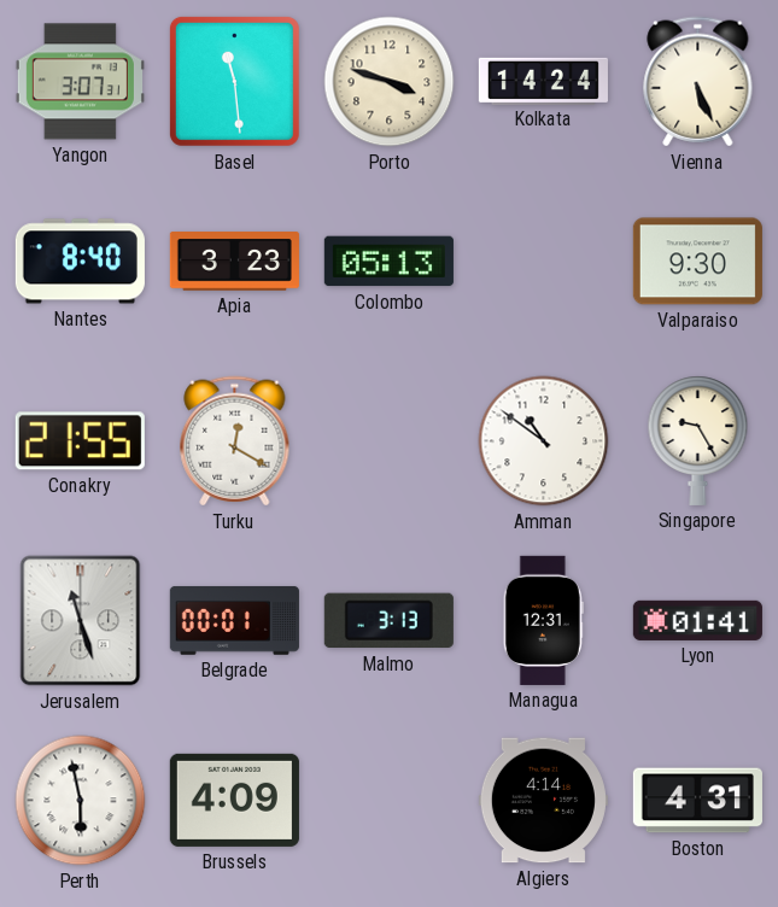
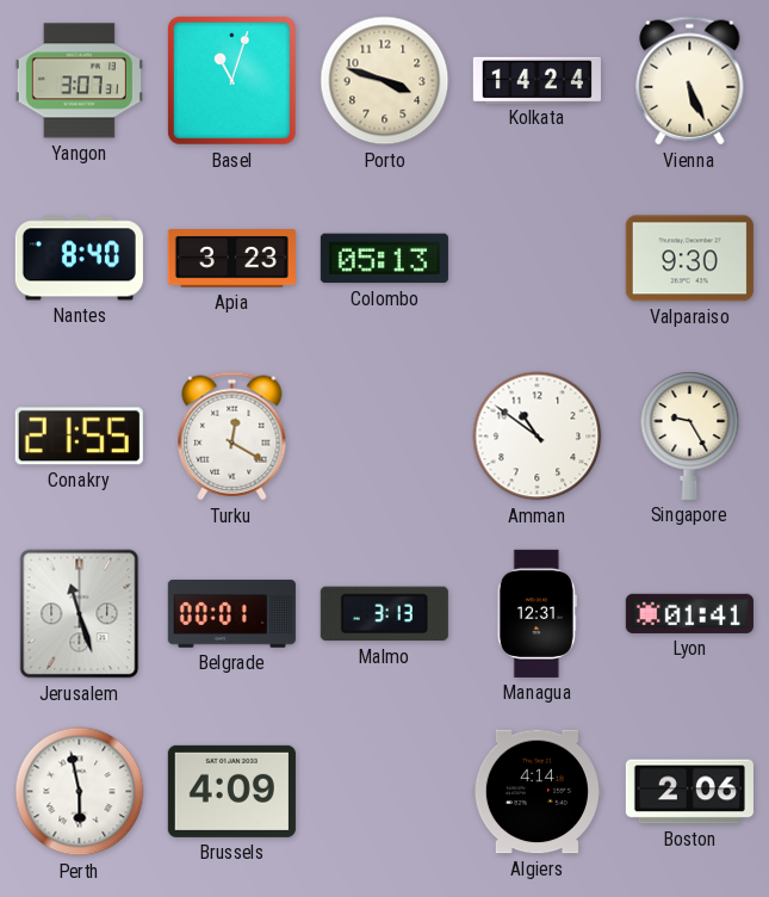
Basel: 11:29 -> 11:03
Boston: 4:31 -> 2:06
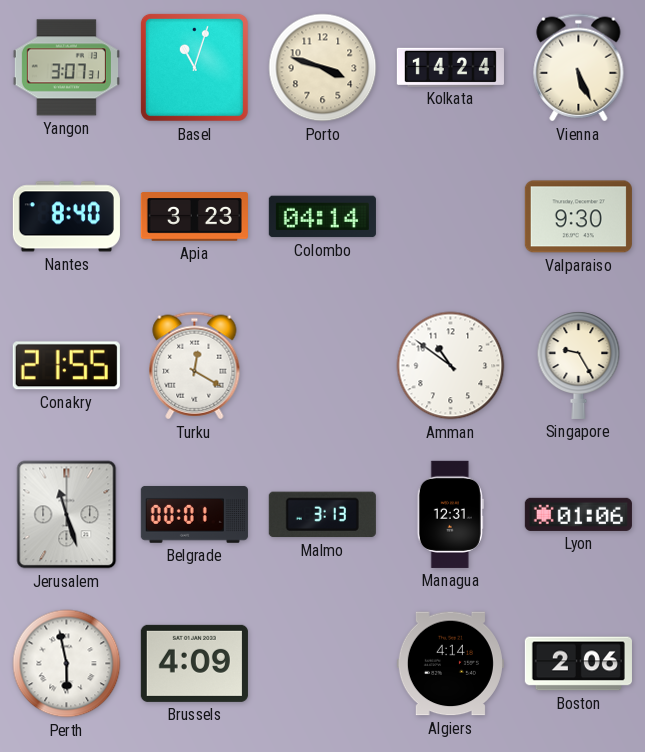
Colombo: 05:13 -> 04:14
Lyon: 01:41 -> 01:06
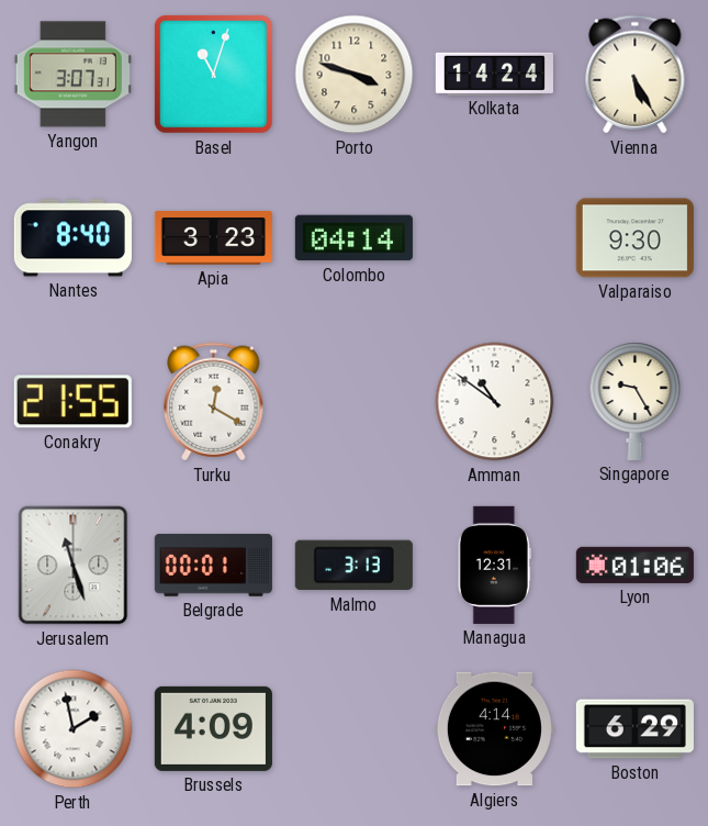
Vienna: 5:26 -> 5:25
Perth: 5:58 -> 1:58
Boston: 2:06 -> 6:29
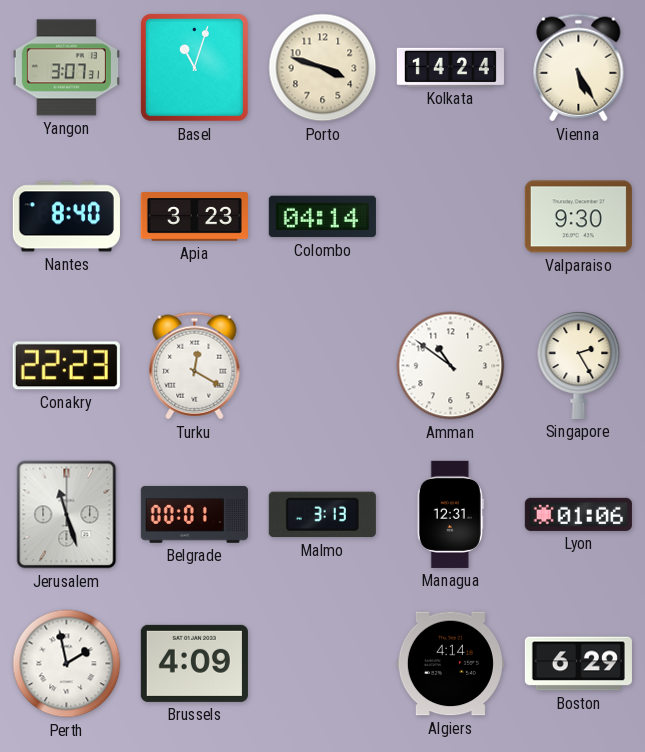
Conakry: 21:55 -> 22:23
Singapore: 9:25 -> 2:25
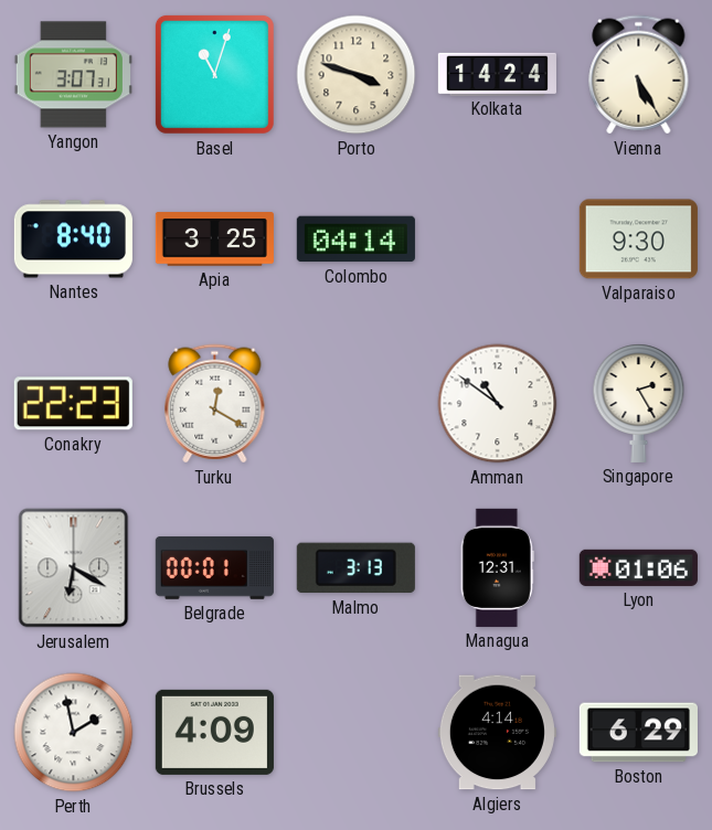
Apia: 3:23 -> 3:25
Jerusalem: 11:27 -> 6:20
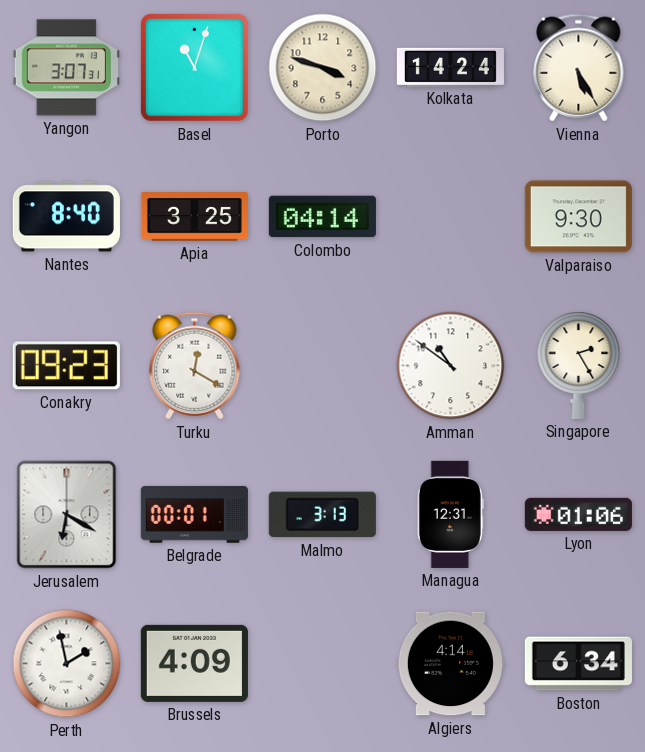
Conakry: 22:23 -> 09:23
Boston: 6:29 -> 6:34
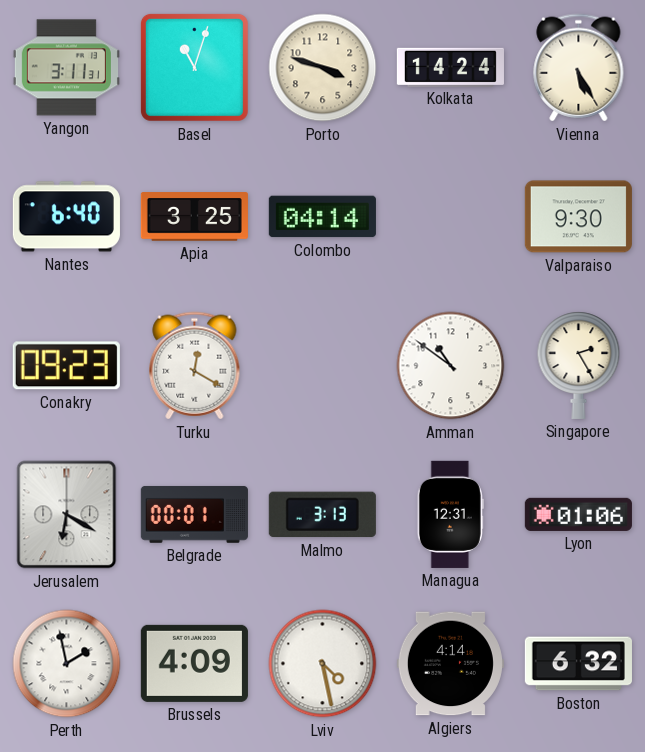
Yangon: 3:07 -> 3:11
Nantes: 8:40 -> 6:40
Lviv: none -> 4:28
Boston: 6:34 -> 6:32
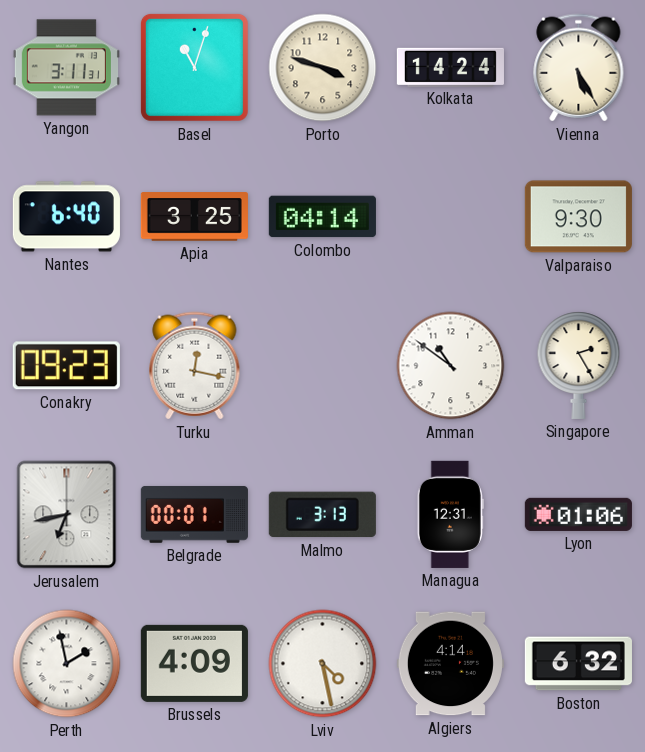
Turku: 12:20 -> 12:17
Jerusalem: 6:20 -> 6:43
